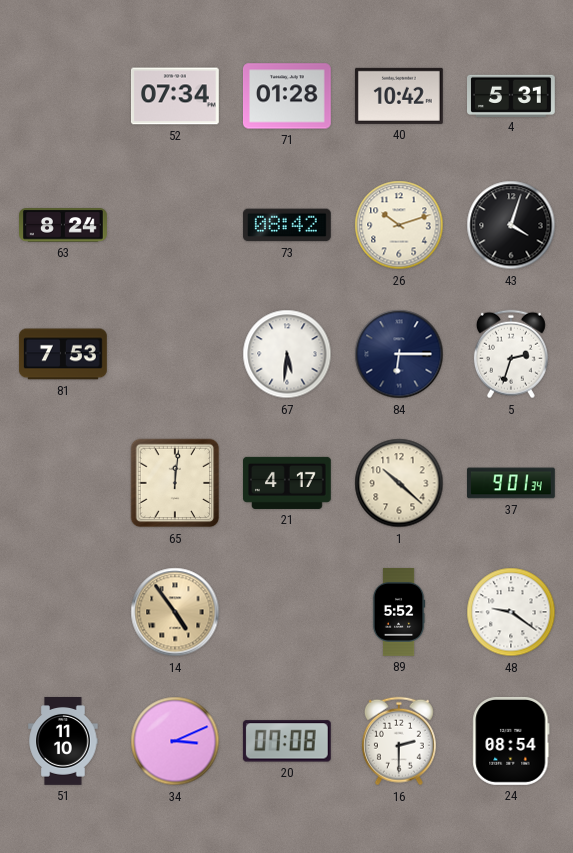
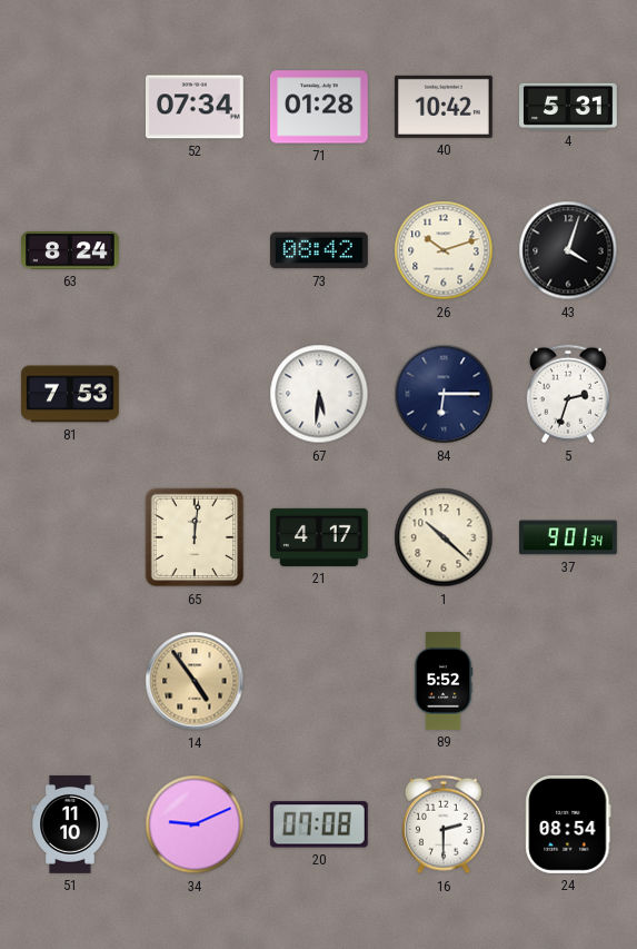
48: 9:21 -> none
34: 3:11 -> 9:11
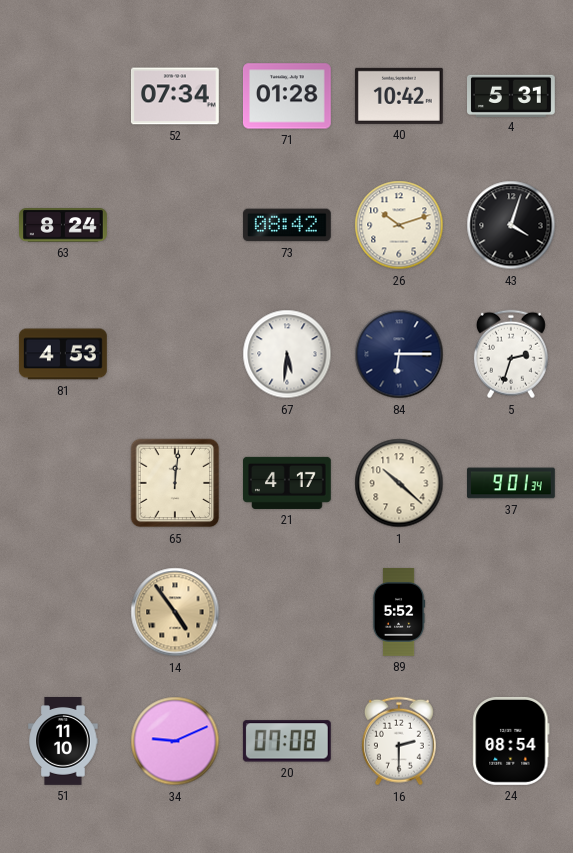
81: 7:53 -> 4:53
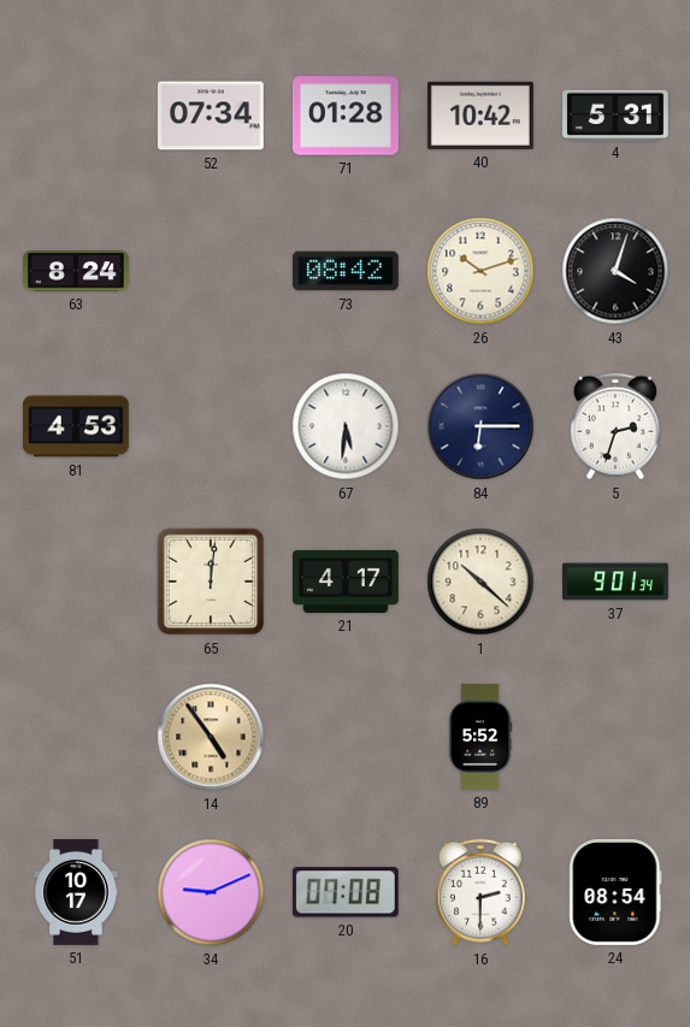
51: 11:10 -> 10:17
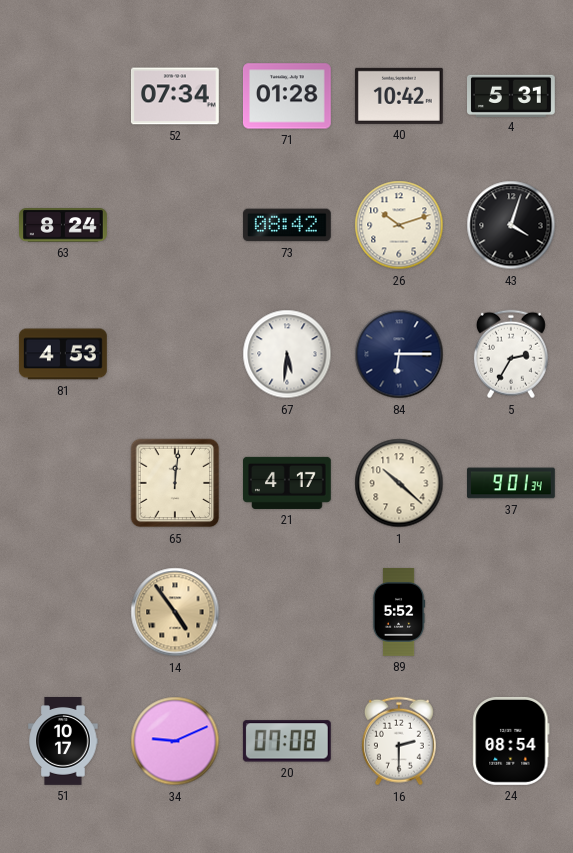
5: 2:33 -> 2:35
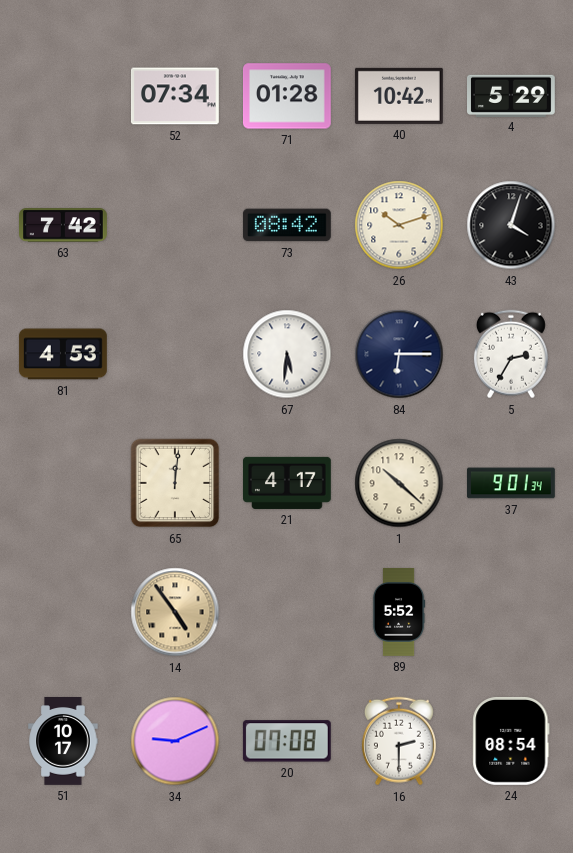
4: 5:31 -> 5:29
63: 8:24 -> 7:42
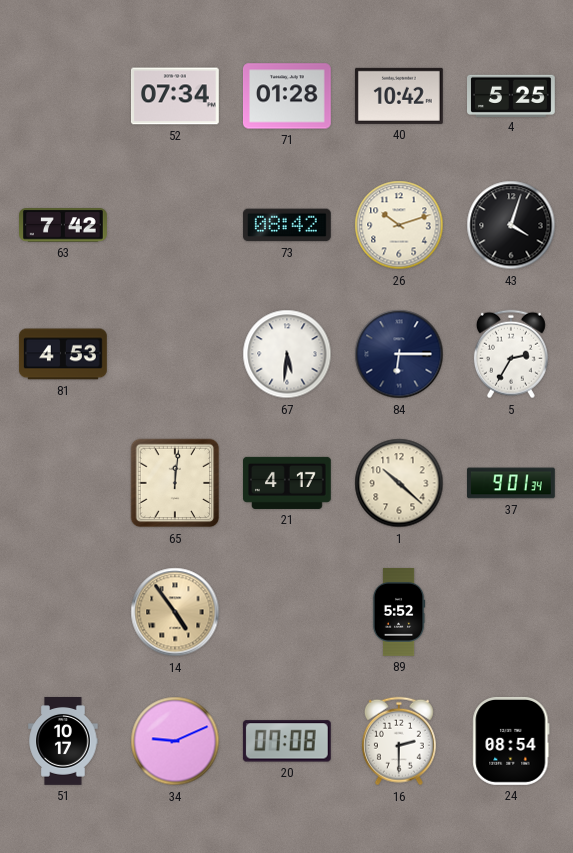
4: 5:29 -> 5:25
